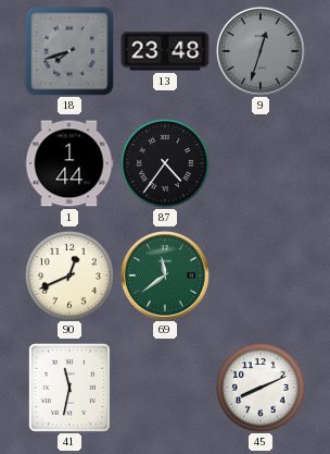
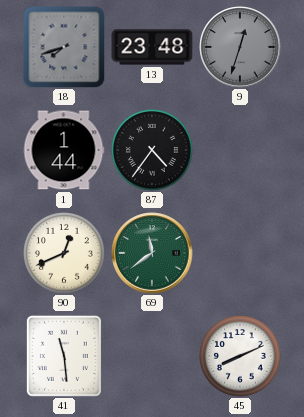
41: 11:32 -> 11:29
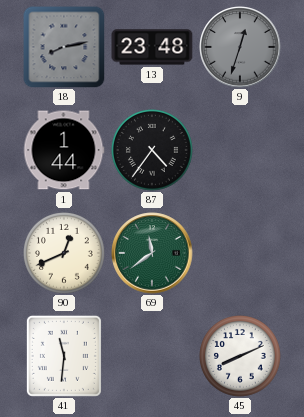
18: 7:42 -> 8:13
41: 11:29 -> 11:31
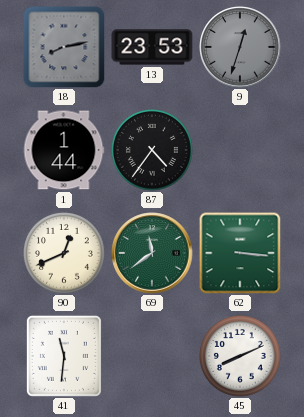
13: 23:48 -> 23:53
62: none -> 3:16
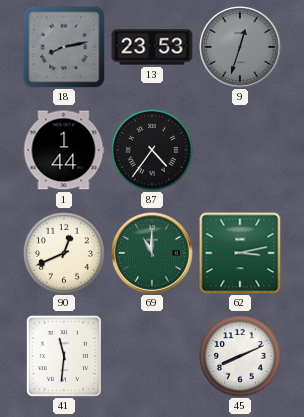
69: 11:39 -> 11:00
62: 3:16 -> 3:13
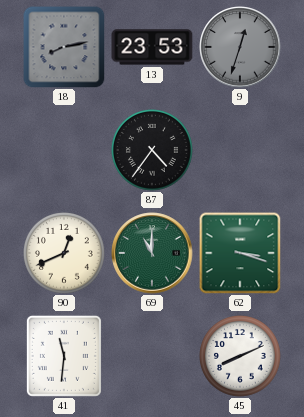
1: 1:44 -> none
62: 3:13 -> 3:18
